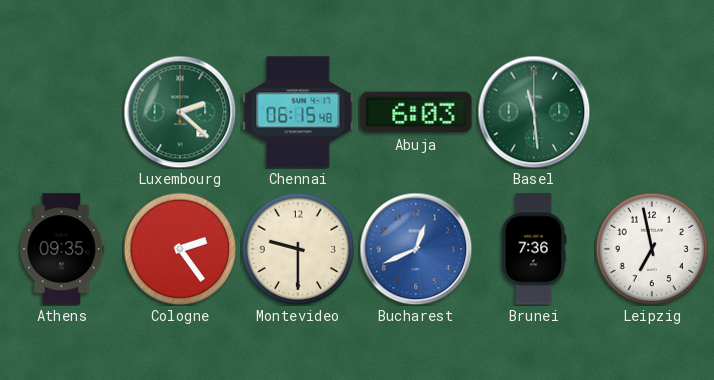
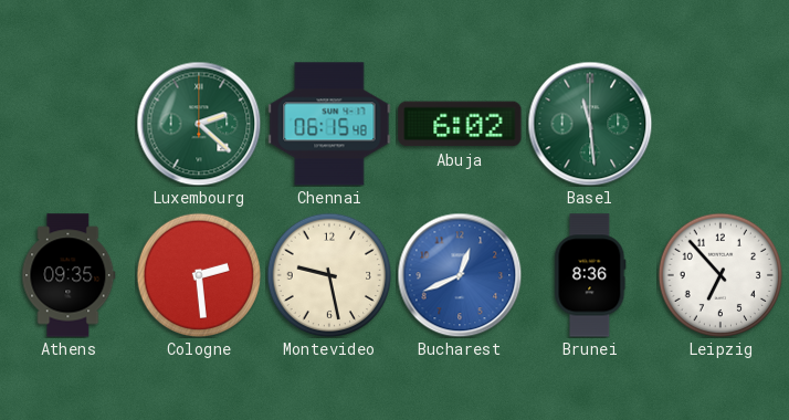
Abuja: 6:03 -> 6:02
Cologne: 2:24 -> 2:29
Montevideo: 9:30 -> 9:28
Brunei: 7:36 -> 8:36
Leipzig: 6:58 -> 6:53
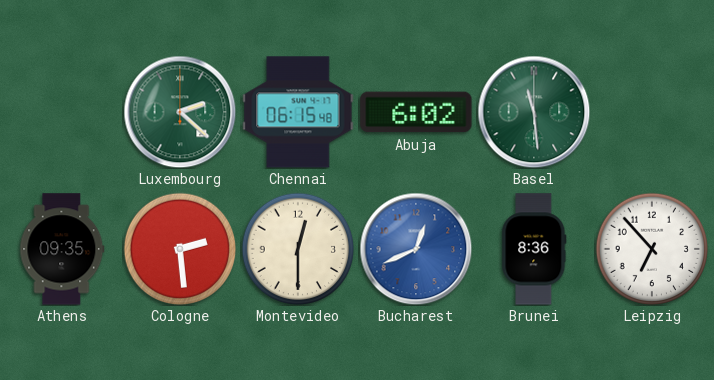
Montevideo: 9:28 -> 12:30
